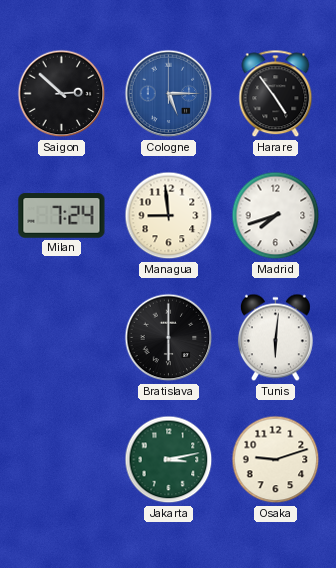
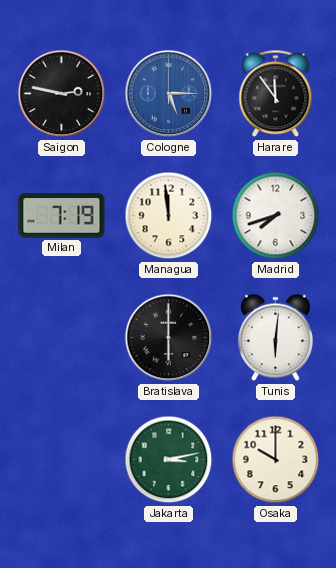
Saigon: 2:52 -> 2:47
Harare: 4:54 -> 11:54
Milan: 7:24 -> 7:19
Managua: 8:59 -> 11:59
Osaka: 9:12 -> 10:00
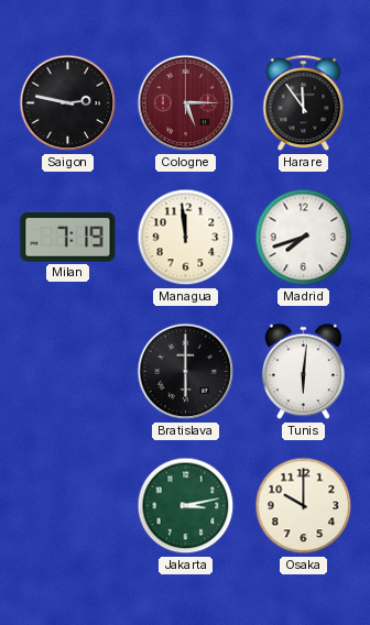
Cologne dial: blue -> burgundy
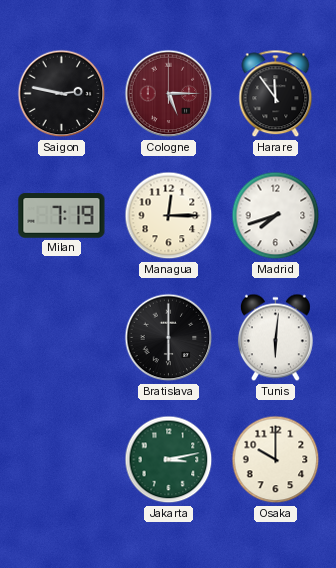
Managua: 11:59 -> 12:15
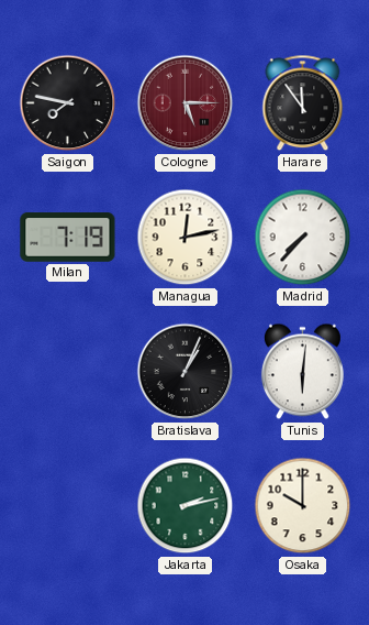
Saigon: 2:47 -> 7:47
Managua: 12:15 -> 12:13
Madrid: 7:42 -> 7:37
Bratislava: 6:00 -> 1:04
Jakarta: 3:13 -> 2:13
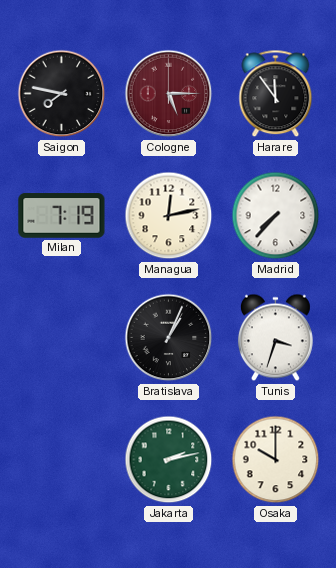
Tunis: 6:01 -> 3:33
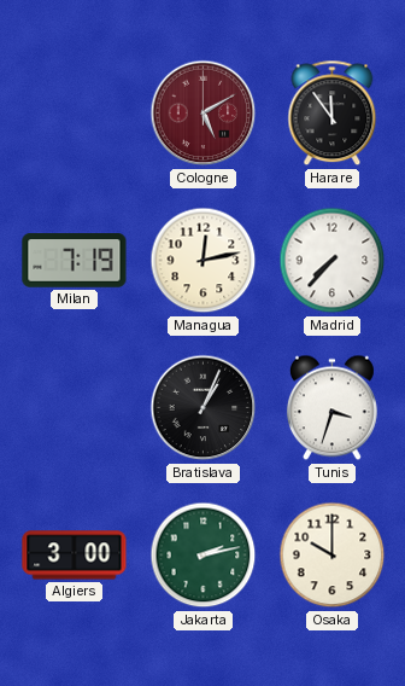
Saigon: 7:47 -> none
Cologne: 5:15 -> 5:10
Algiers: none -> 3:00
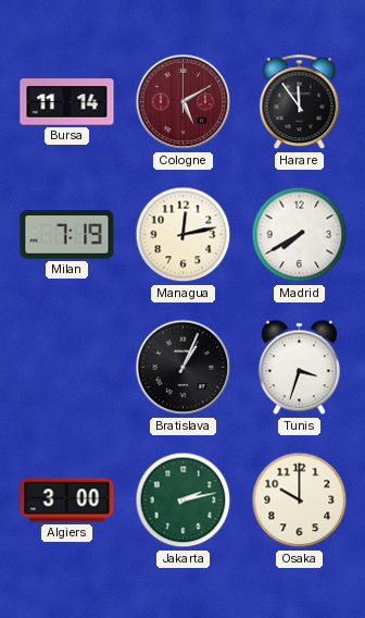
Bursa: none -> 11:14
Madrid: 7:37 -> 7:40
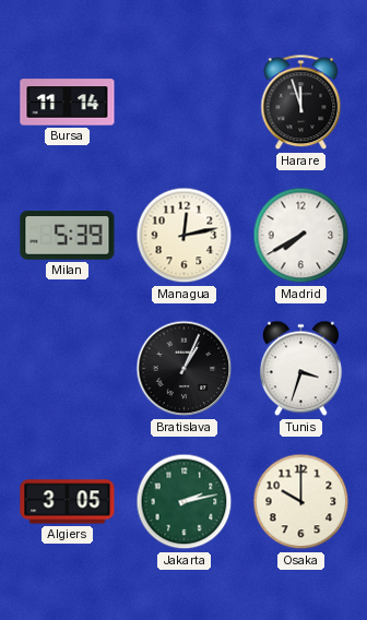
Cologne: 5:10 -> none
Harare: 11:54 -> 11:57
Milan: 7:19 -> 5:39
Algiers: 3:00 -> 3:05
